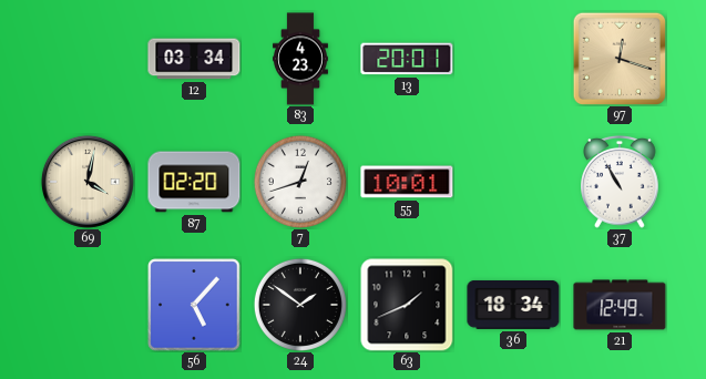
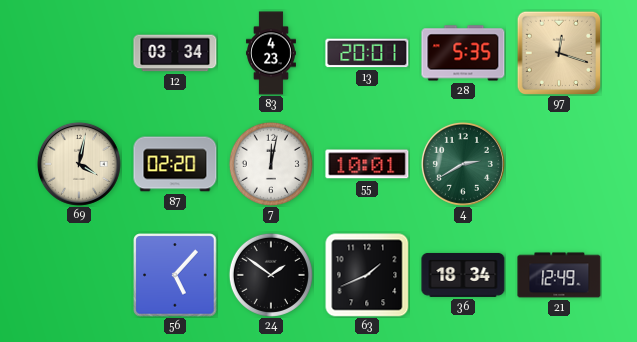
28: none -> 5:35
7: 12:42 -> 12:02
4: none -> 2:40
37: 10:55 -> none
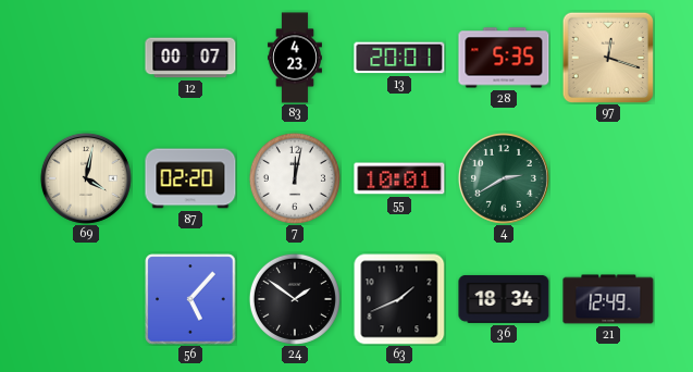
12: 03:34 -> 00:07
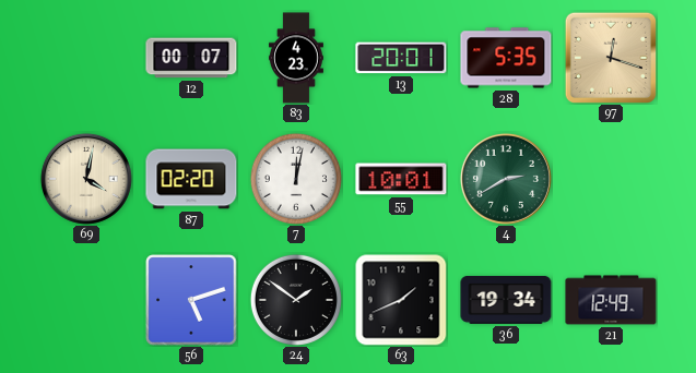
56: 5:07 -> 5:12
36: 18:34 -> 19:34
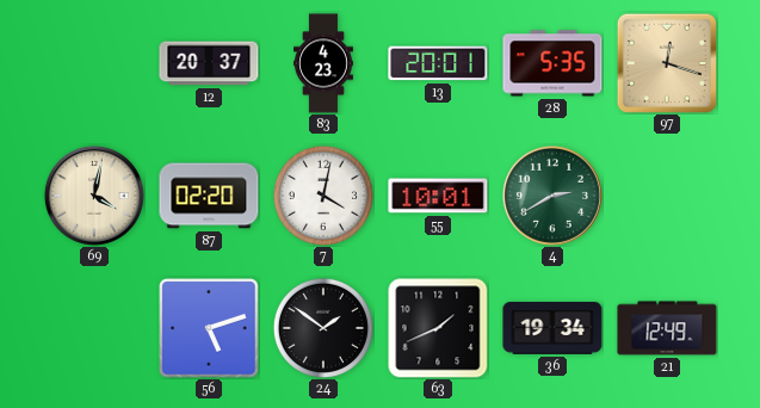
12: 00:07 -> 20:37
7: 12:02 -> 4:02
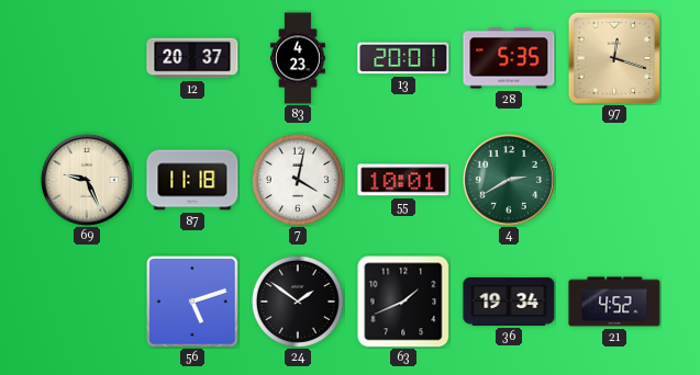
69: 4:02 -> 9:26
87: 02:20 -> 11:18
21: 12:49 -> 4:52
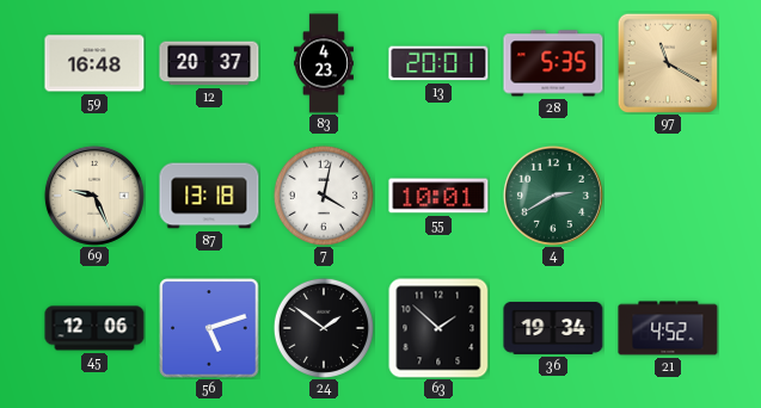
59: none -> 16:48
97: 12:18 -> 11:20
87: 11:18 -> 13:18
45: none -> 12:06
63: 1:41 -> 1:52
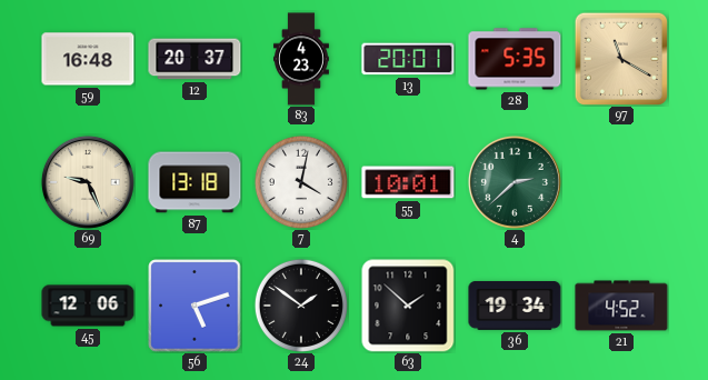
4: 2:40 -> 2:38
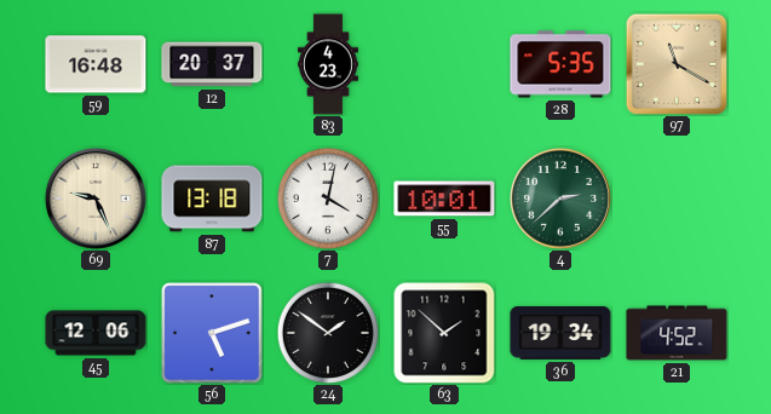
13: 20:01 -> none
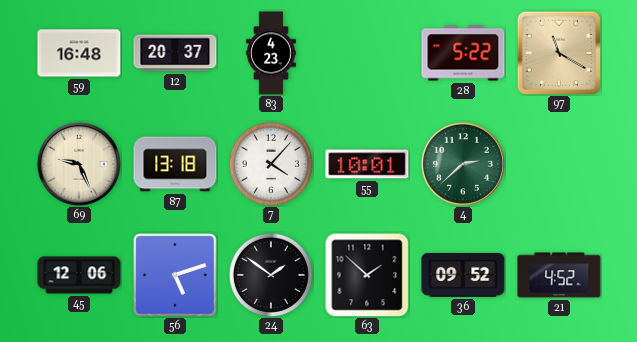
28: 5:35 -> 5:22
7: 4:02 -> 4:07
36: 19:34 -> 09:52
